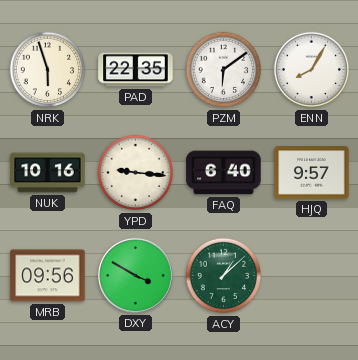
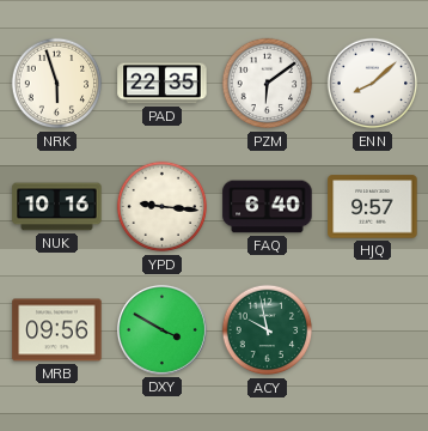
ENN: 8:05 -> 8:08
ACY: 1:08 -> 9:58
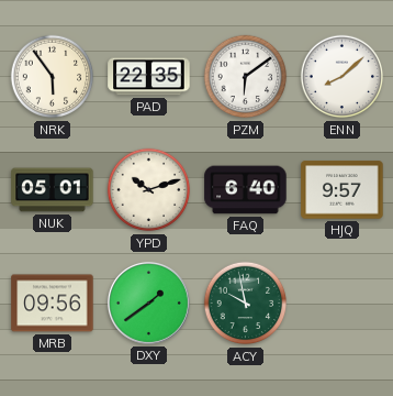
NRK: 5:57 -> 5:54
NUK: 10:16 -> 05:01
YPD: 9:16 -> 10:12
DXY: 3:50 -> 1:39
